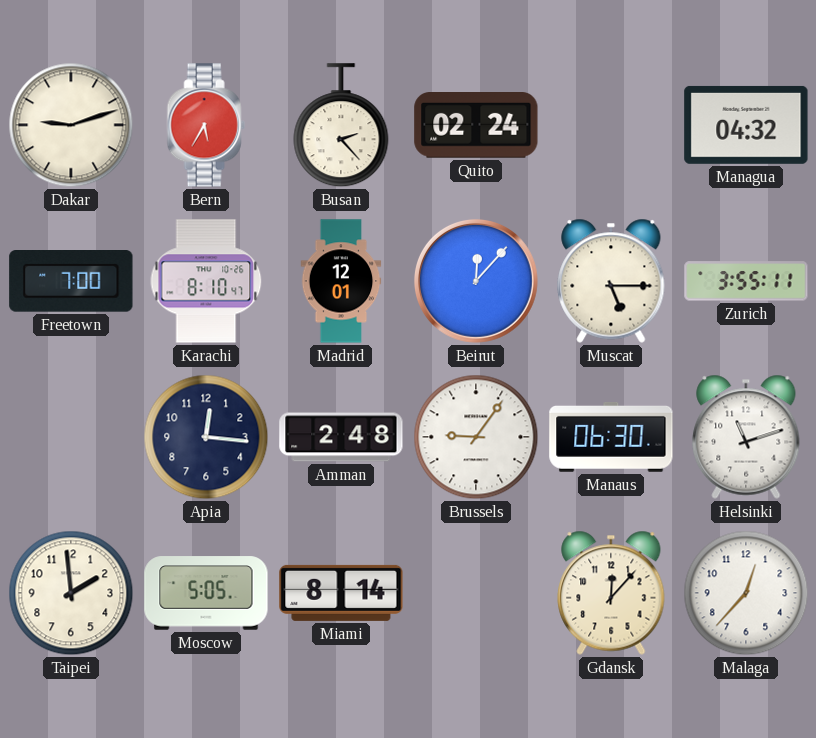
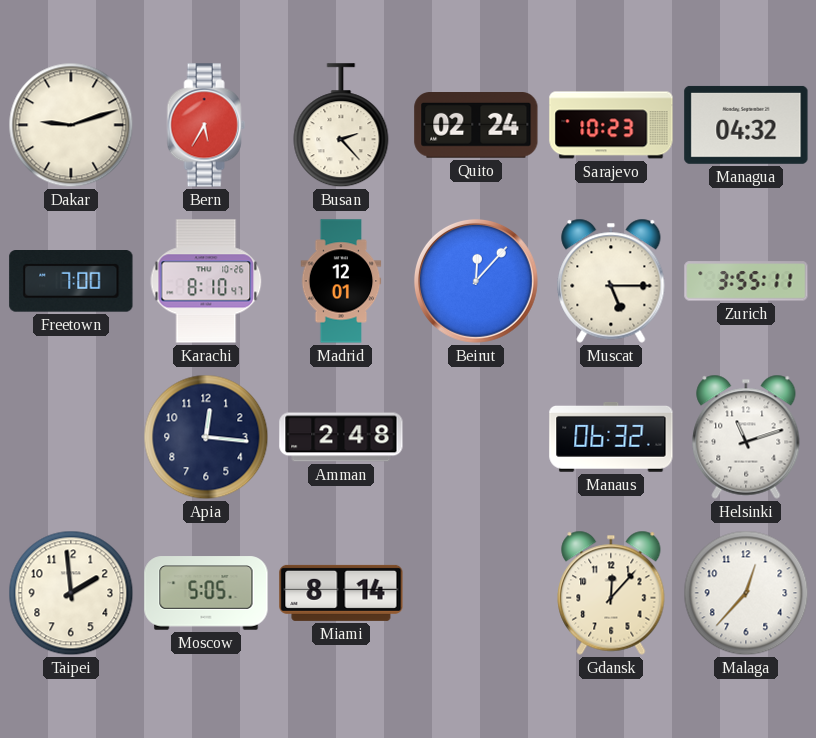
Sarajevo: none -> 10:23
Brussels: 9:06 -> none
Manaus: 06:30 -> 06:32
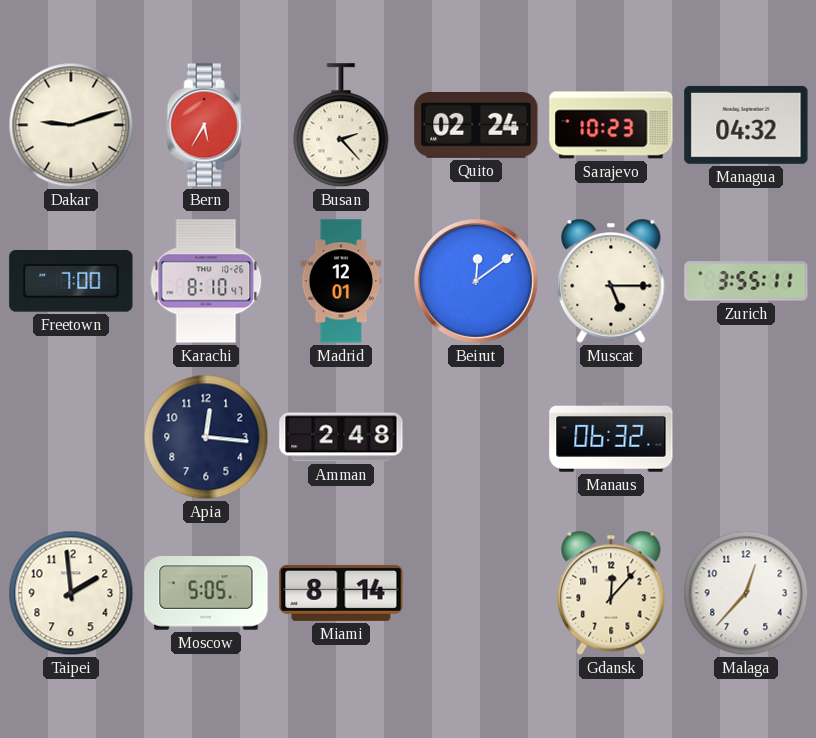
Beirut: 12:07 -> 12:09
Helsinki: 11:12 -> none
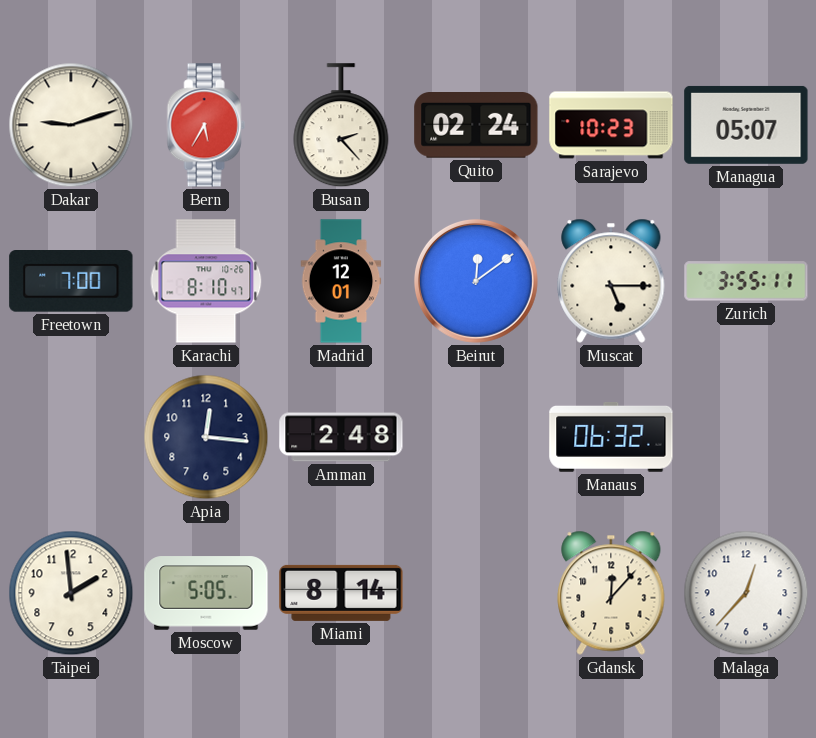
Managua: 04:32 -> 05:07
